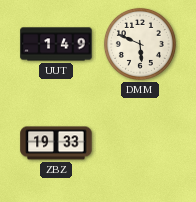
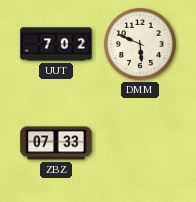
UUT: 1:49 -> 7:02
ZBZ: 19:33 -> 07:33
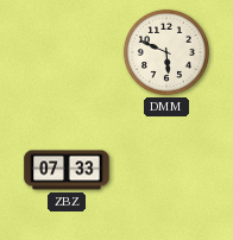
UUT: 7:02 -> none
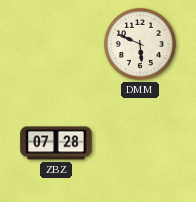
ZBZ: 07:33 -> 07:28
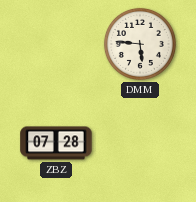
DMM: 5:49 -> 5:46
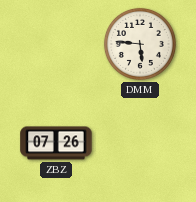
ZBZ: 07:28 -> 07:26
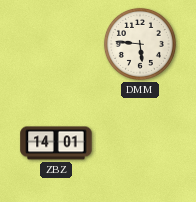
ZBZ: 07:26 -> 14:01
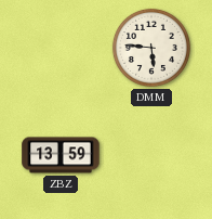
ZBZ: 14:01 -> 13:59
